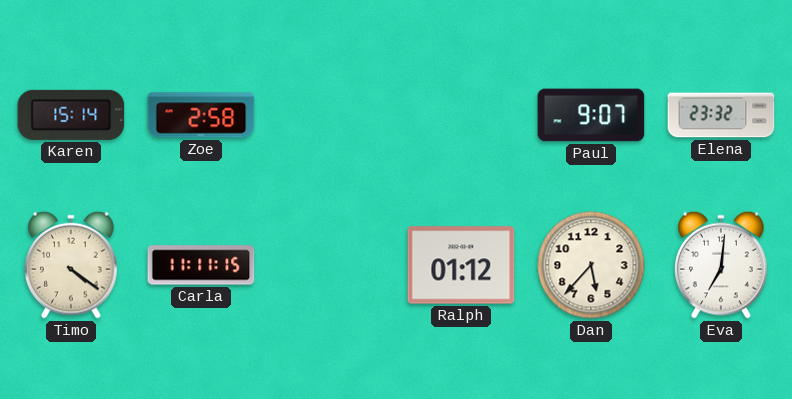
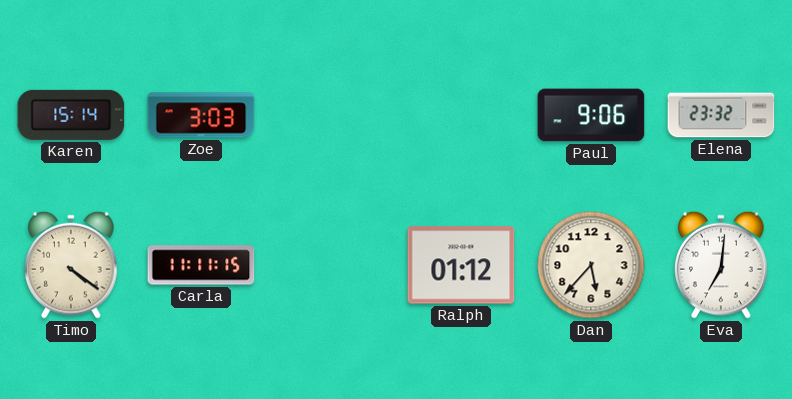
Zoe: 2:58 -> 3:03
Paul: 9:07 -> 9:06
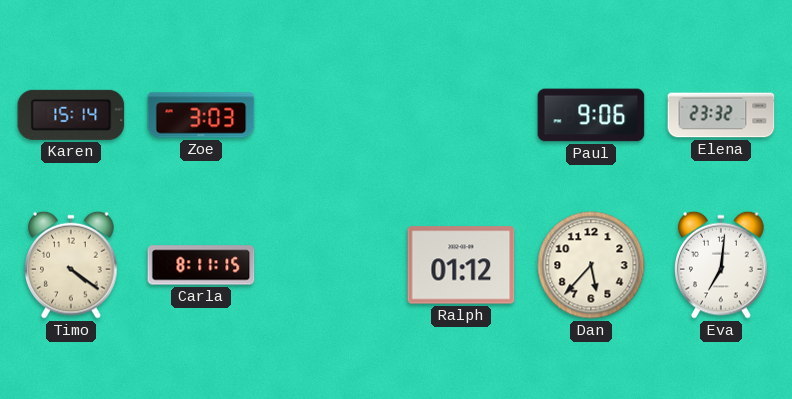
Carla: 11:11 -> 8:11
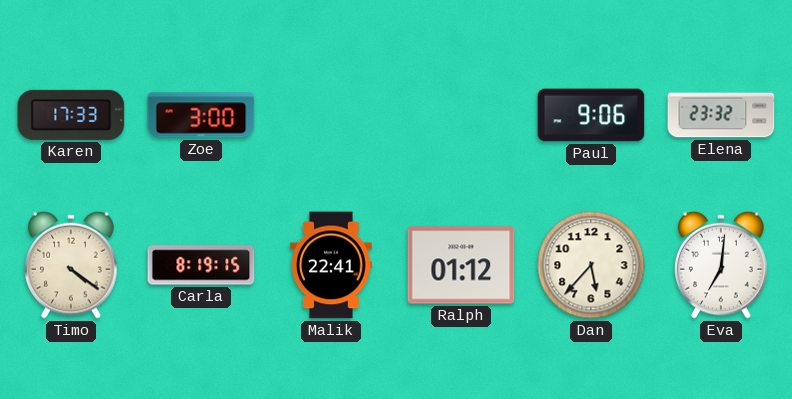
Karen: 15:14 -> 17:33
Zoe: 3:03 -> 3:00
Carla: 8:11 -> 8:19
Malik: none -> 22:41
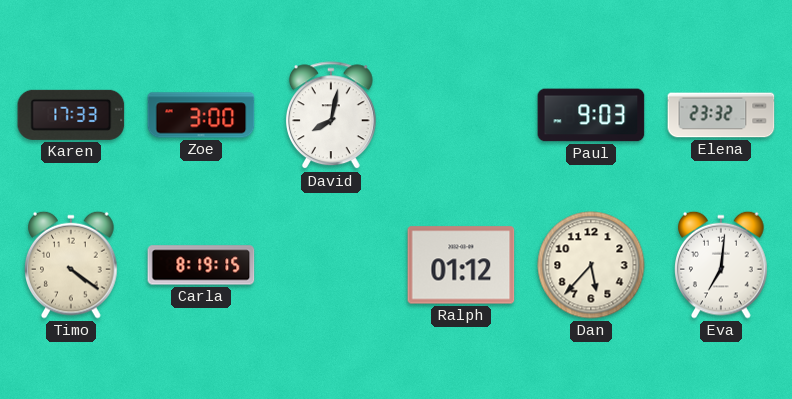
David: none -> 8:02
Paul: 9:06 -> 9:03
Malik: 22:41 -> none
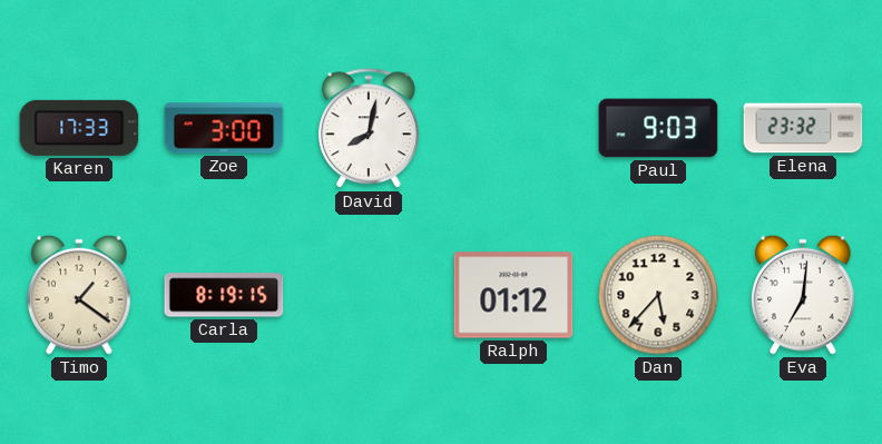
Timo: 4:21 -> 1:21
